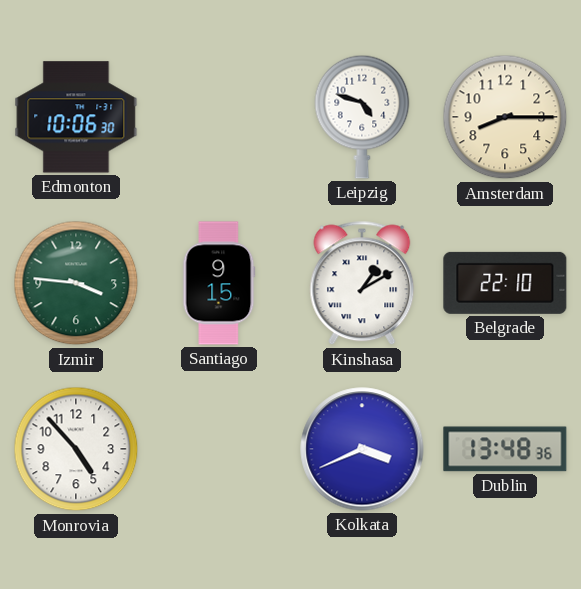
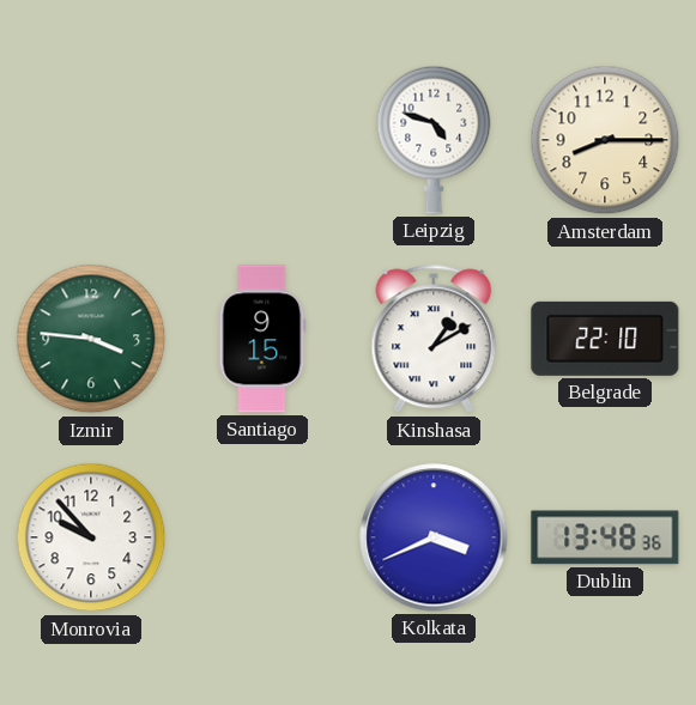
Edmonton: 10:06 -> none
Monrovia: 4:53 -> 9:53
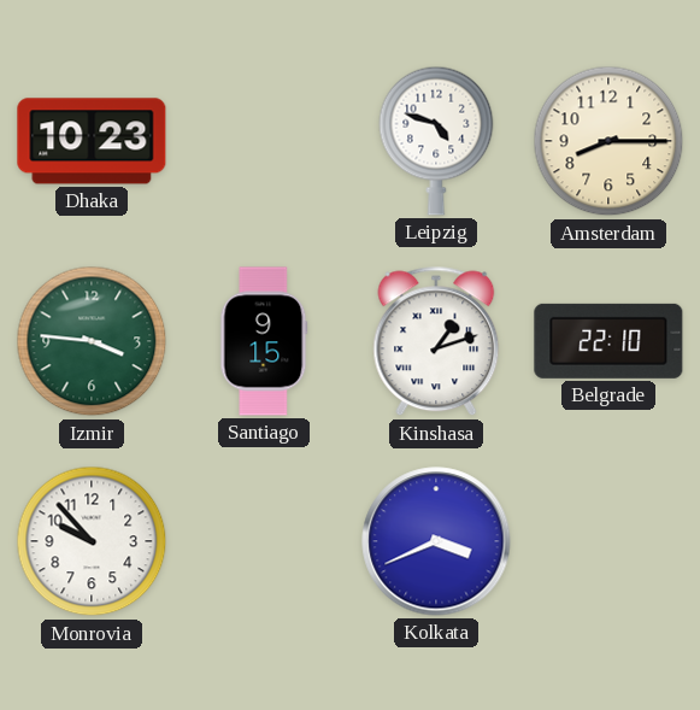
Dhaka: none -> 10:23
Kinshasa: 1:10 -> 1:12
Dublin: 13:48 -> none
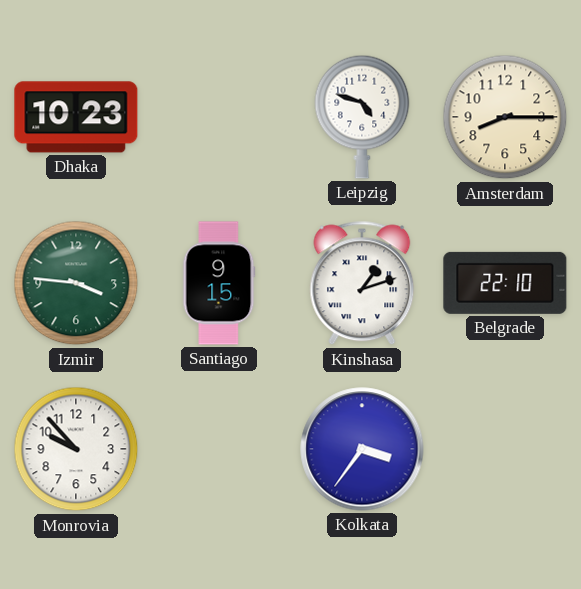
Kolkata: 3:41 -> 3:36
